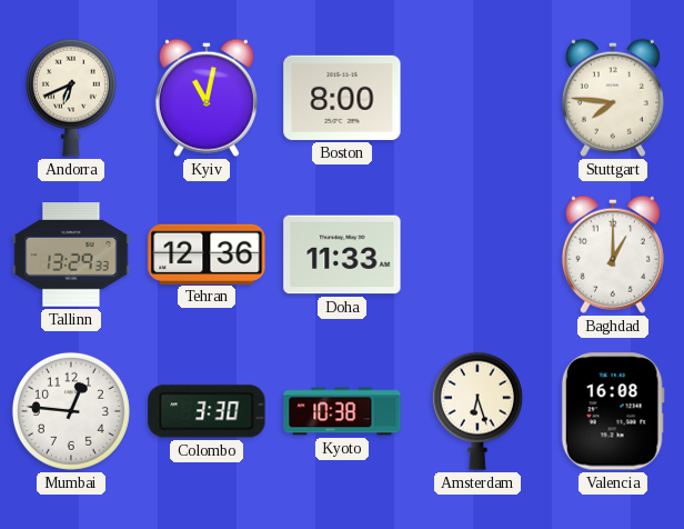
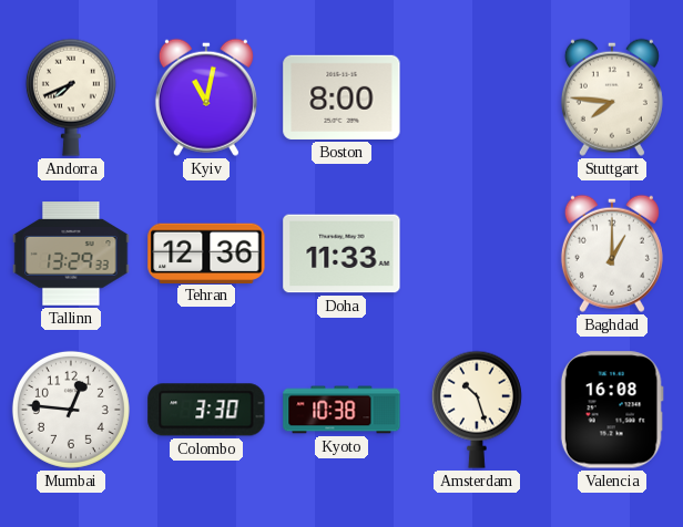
Andorra: 6:41 -> 7:41
Amsterdam: 6:27 -> 10:27
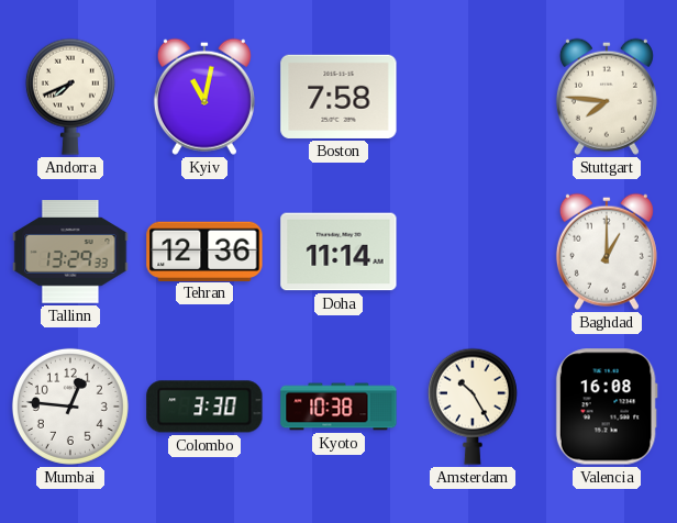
Boston: 8:00 -> 7:58
Doha: 11:33 -> 11:14
Amsterdam: 10:27 -> 10:25
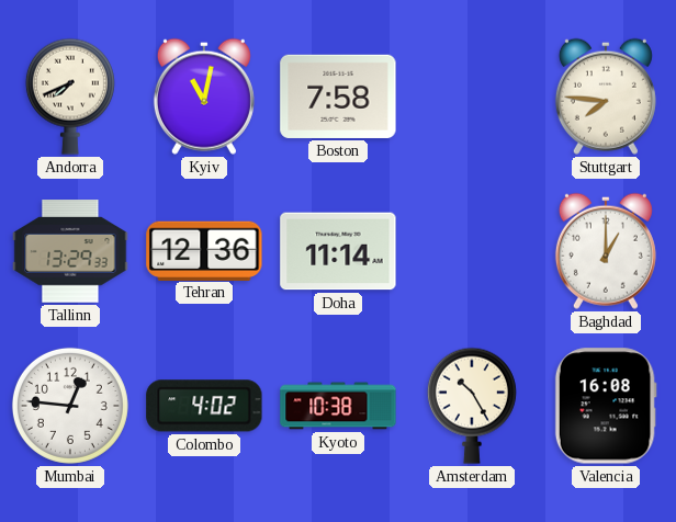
Colombo: 3:30 -> 4:02
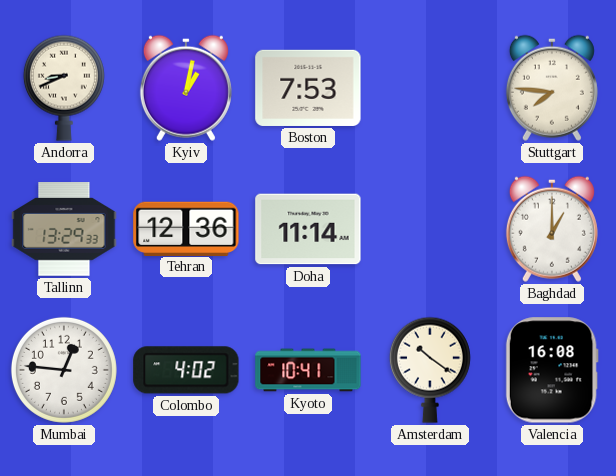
Andorra: 7:41 -> 8:41
Kyiv: 11:02 -> 1:02
Boston: 7:58 -> 7:53
Kyoto: 10:38 -> 10:41
Amsterdam: 10:25 -> 10:21
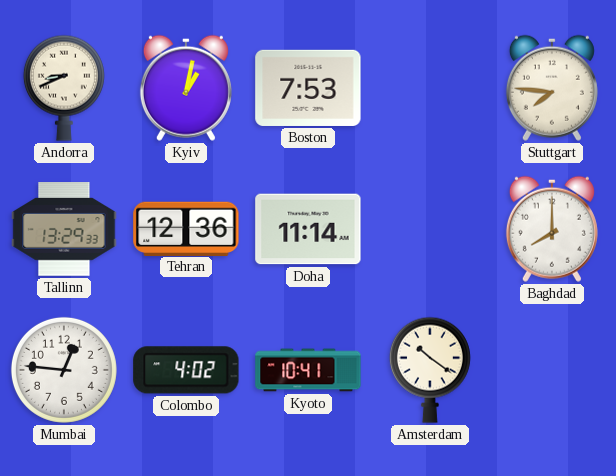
Baghdad: 1:00 -> 8:00
Valencia: 16:08 -> none
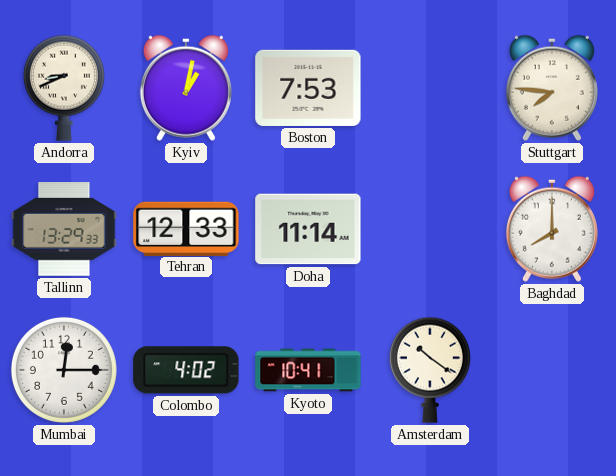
Tehran: 12:36 -> 12:33
Mumbai: 12:46 -> 12:15
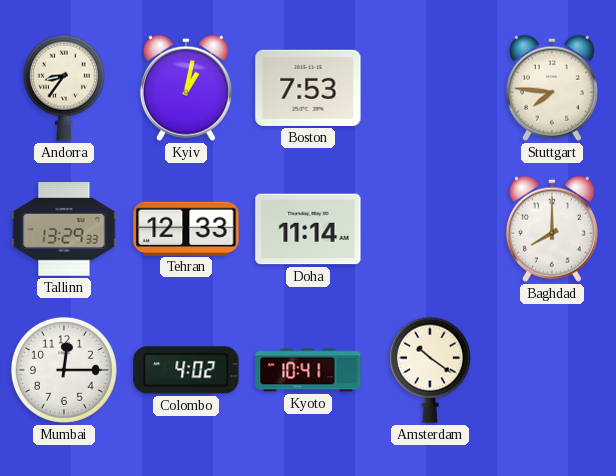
Andorra: 8:41 -> 8:36
